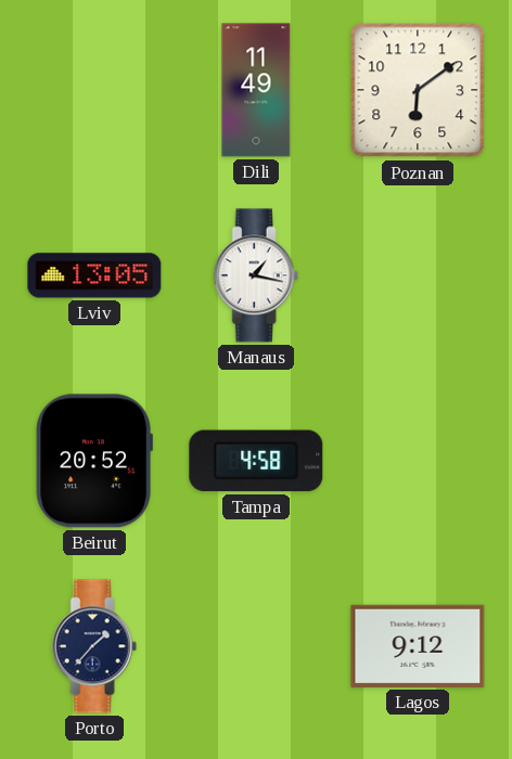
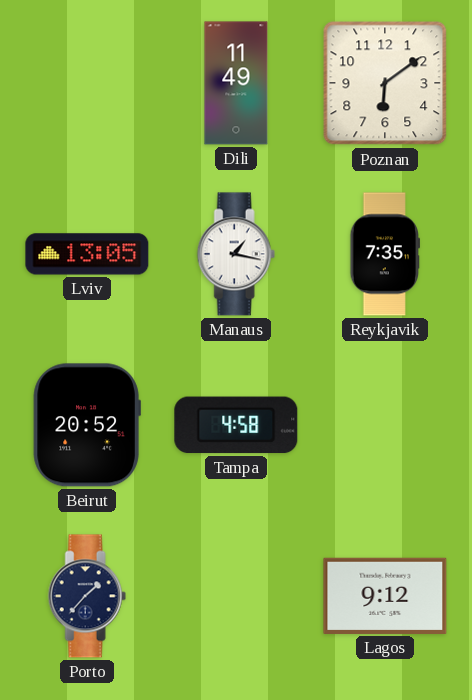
Reykjavik: none -> 7:35
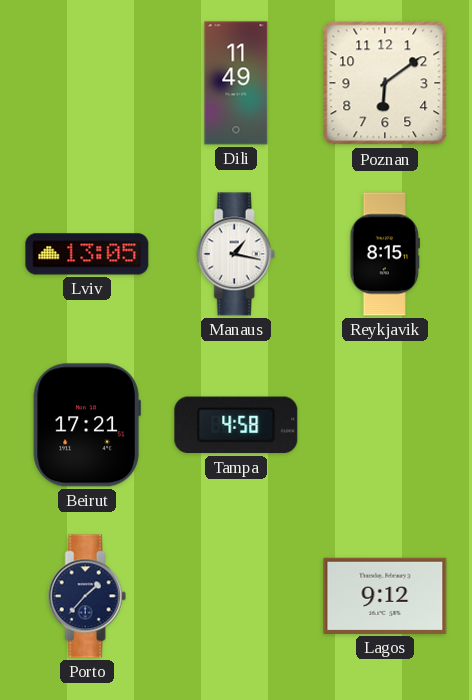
Reykjavik: 7:35 -> 8:15
Beirut: 20:52 -> 17:21
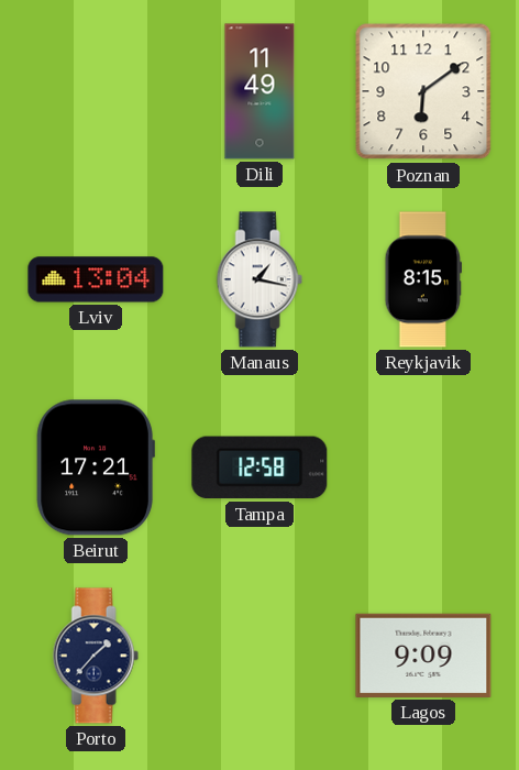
Lviv: 13:05 -> 13:04
Tampa: 4:58 -> 12:58
Lagos: 9:12 -> 9:09
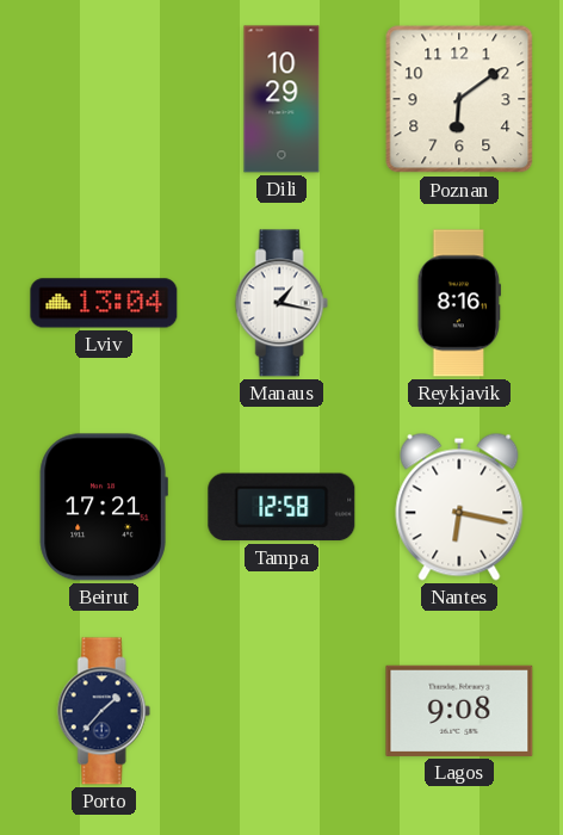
Dili: 11:49 -> 10:29
Reykjavik: 8:15 -> 8:16
Nantes: none -> 6:17
Lagos: 9:09 -> 9:08
